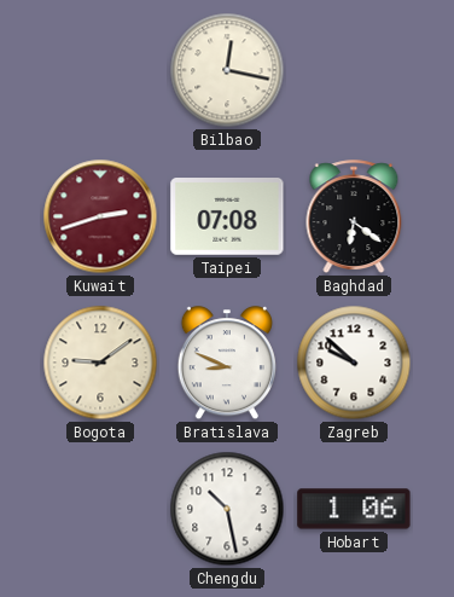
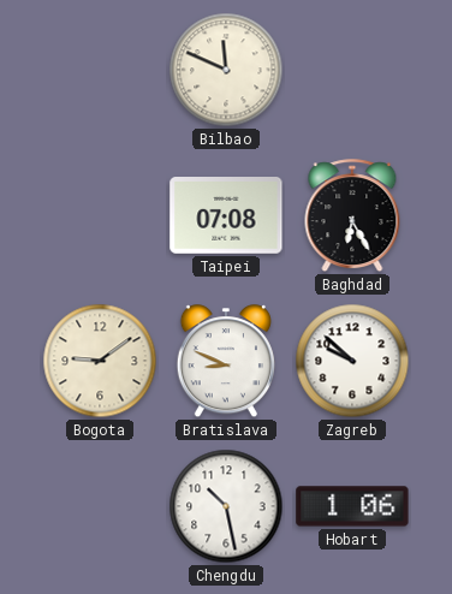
Bilbao: 12:17 -> 11:49
Kuwait: 2:42 -> none
Baghdad: 6:21 -> 6:25
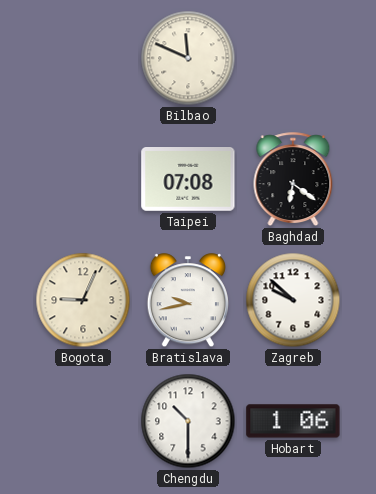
Baghdad: 6:25 -> 6:21
Bogota: 9:09 -> 9:04
Bratislava: 8:49 -> 9:43
Chengdu: 10:28 -> 10:30
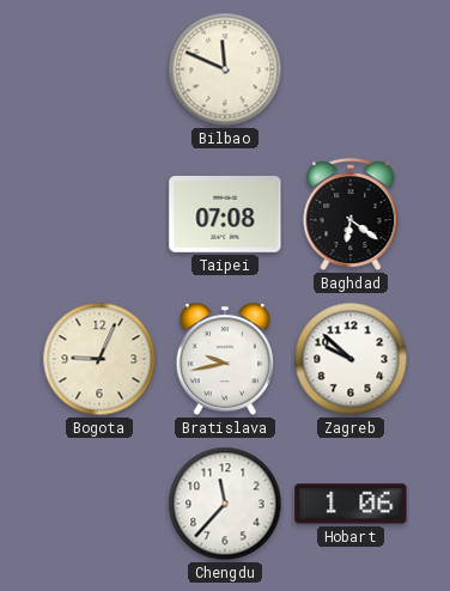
Chengdu: 10:30 -> 11:37
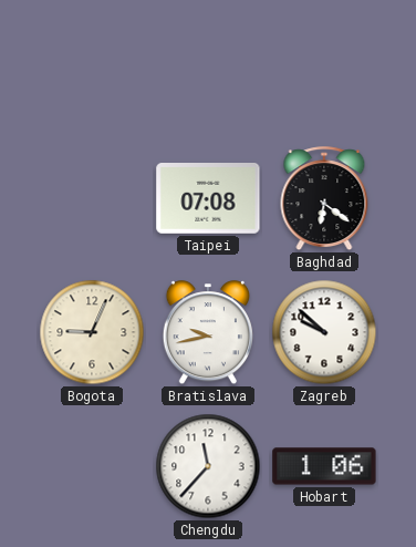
Bilbao: 11:49 -> none
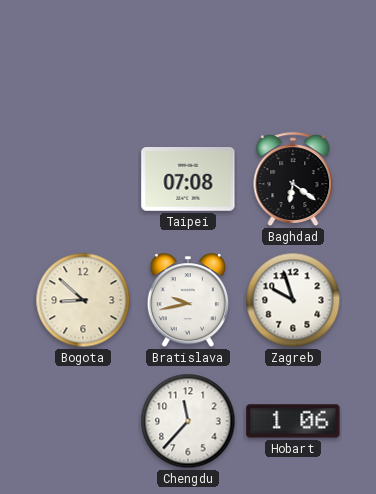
Bogota: 9:04 -> 8:52
Zagreb: 9:52 -> 9:57
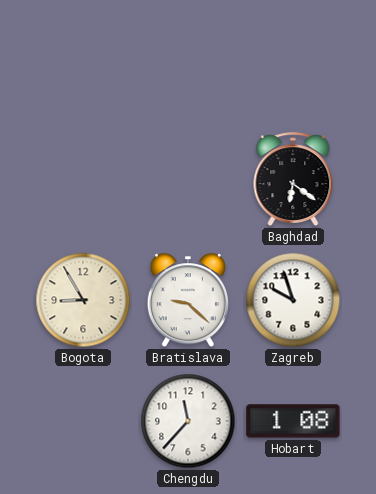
Taipei: 07:08 -> none
Bogota: 8:52 -> 8:55
Bratislava: 9:43 -> 9:22
Hobart: 1:06 -> 1:08
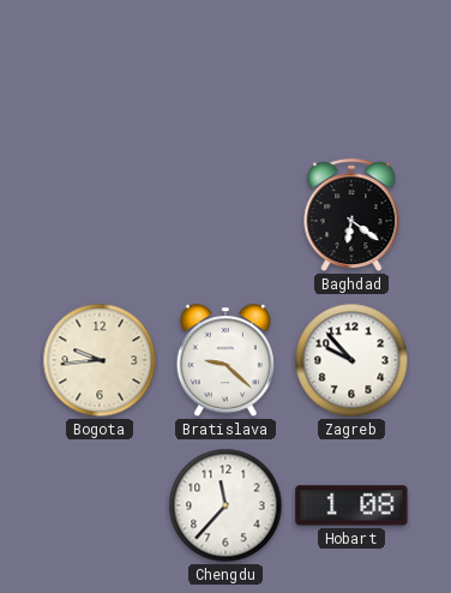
Bogota: 8:55 -> 9:44
Zagreb: 9:57 -> 9:53
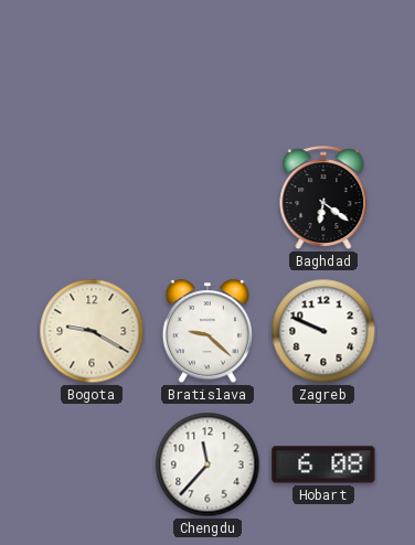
Bogota: 9:44 -> 9:20
Zagreb: 9:53 -> 9:49
Hobart: 1:08 -> 6:08
